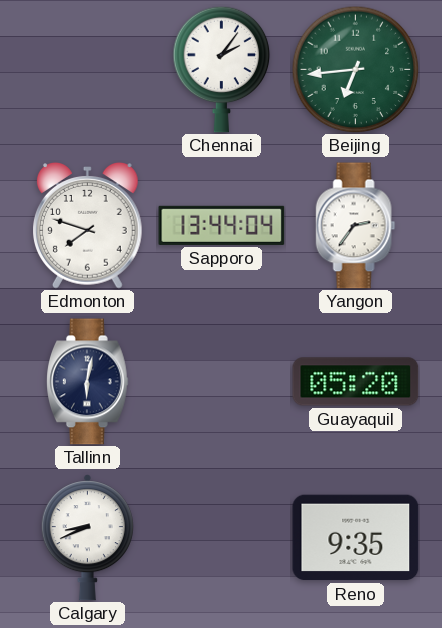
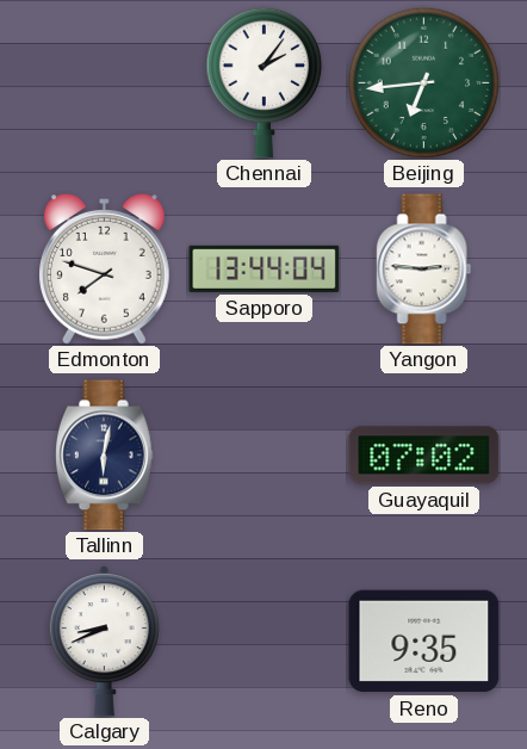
Yangon: 2:36 -> 2:46
Guayaquil: 05:20 -> 07:02
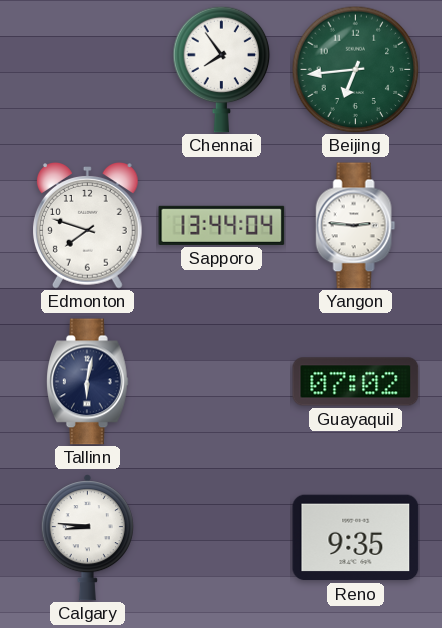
Chennai: 2:06 -> 7:54
Calgary: 8:41 -> 8:46
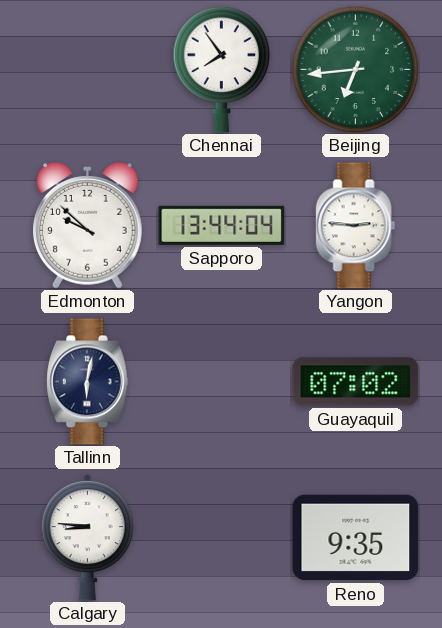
Edmonton: 7:48 -> 9:52
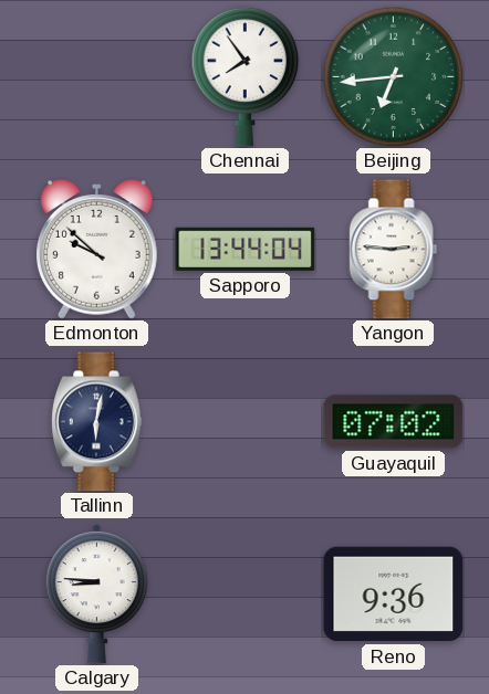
Reno: 9:35 -> 9:36
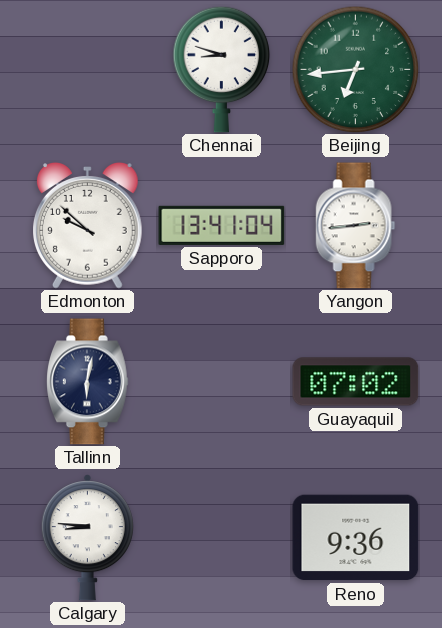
Chennai: 7:54 -> 8:48
Sapporo: 13:44 -> 13:41
Yangon: 2:46 -> 2:44
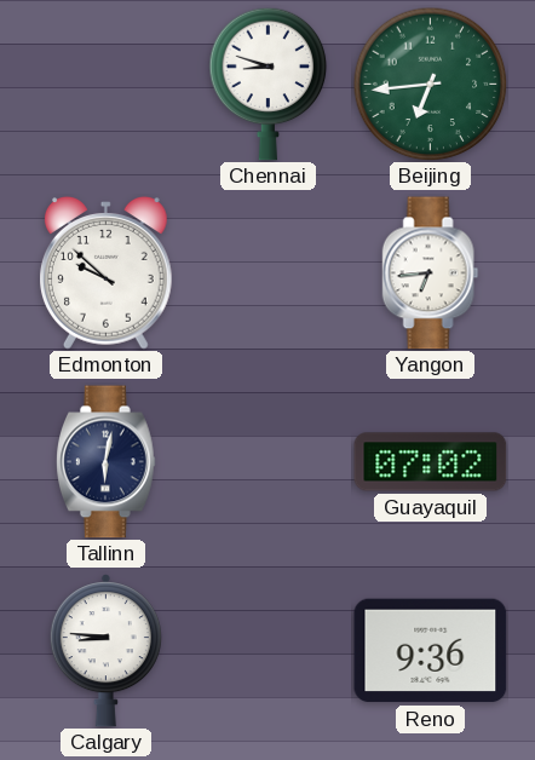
Sapporo: 13:41 -> none
Yangon: 2:44 -> 6:44
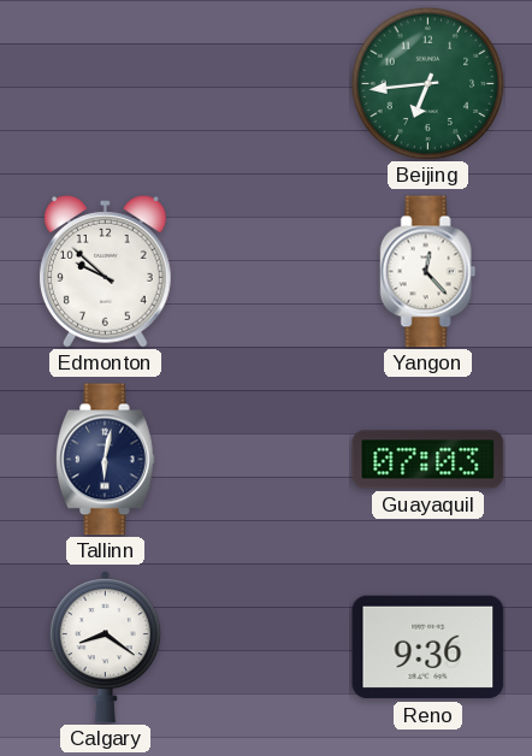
Chennai: 8:48 -> none
Yangon: 6:44 -> 12:23
Guayaquil: 07:02 -> 07:03
Calgary: 8:46 -> 8:21
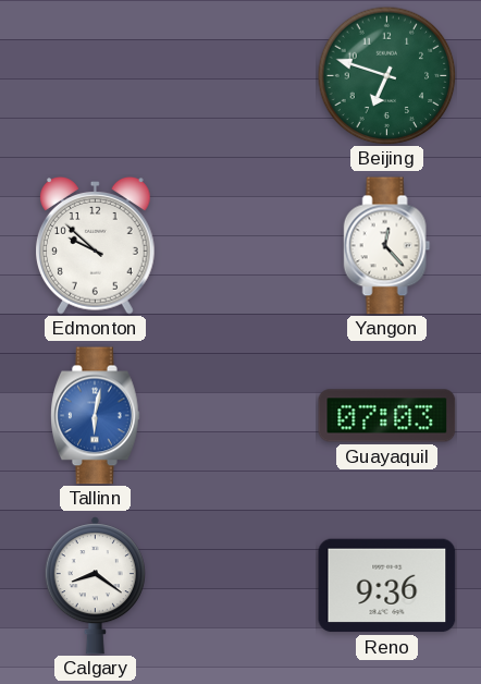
Beijing: 6:44 -> 6:48
Tallinn dial: navy -> blue
